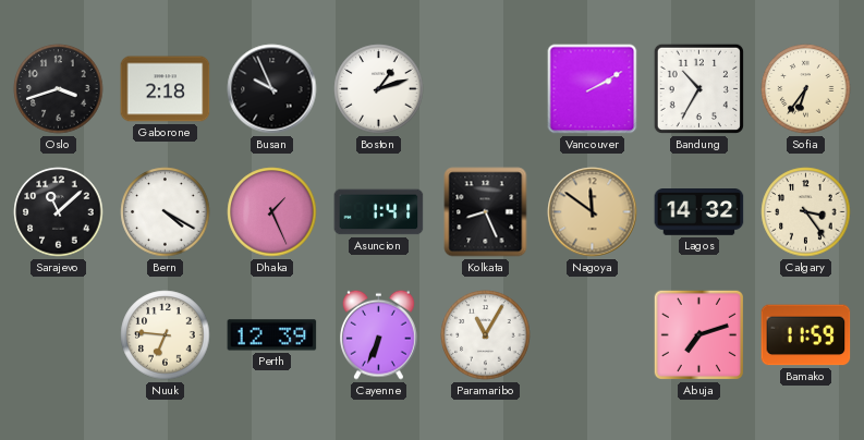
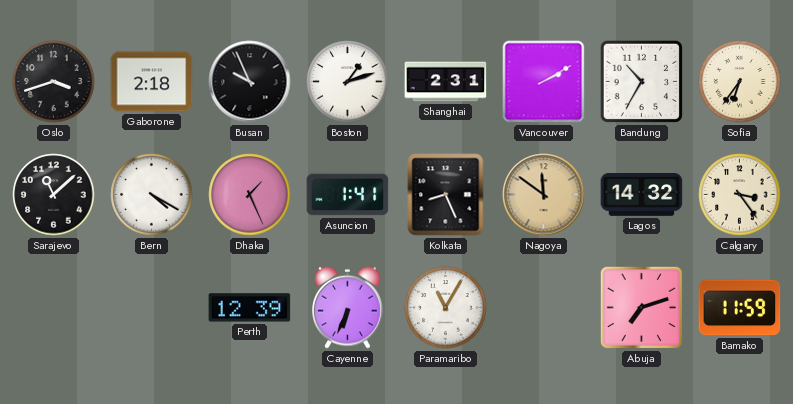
Shanghai: none -> 2:31
Nuuk: 6:46 -> none
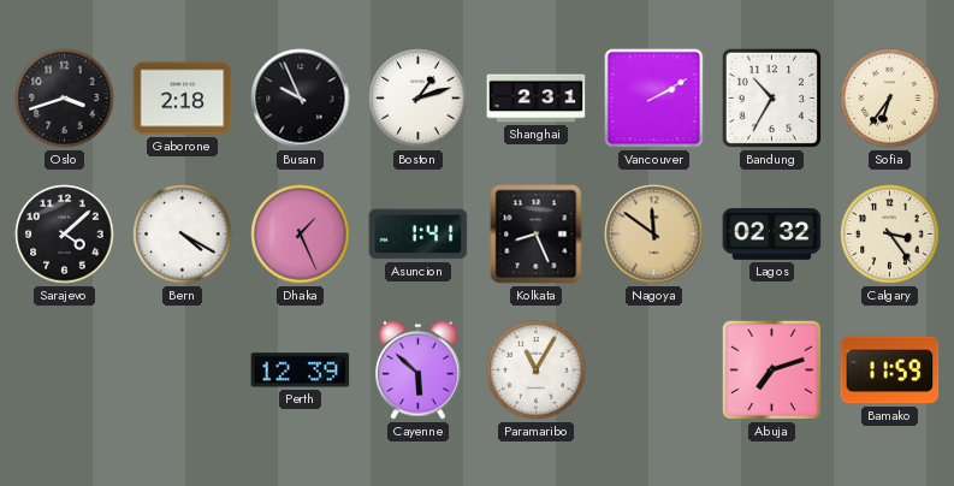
Sarajevo: 11:08 -> 4:08
Lagos: 14:32 -> 02:32
Cayenne: 6:34 -> 5:52
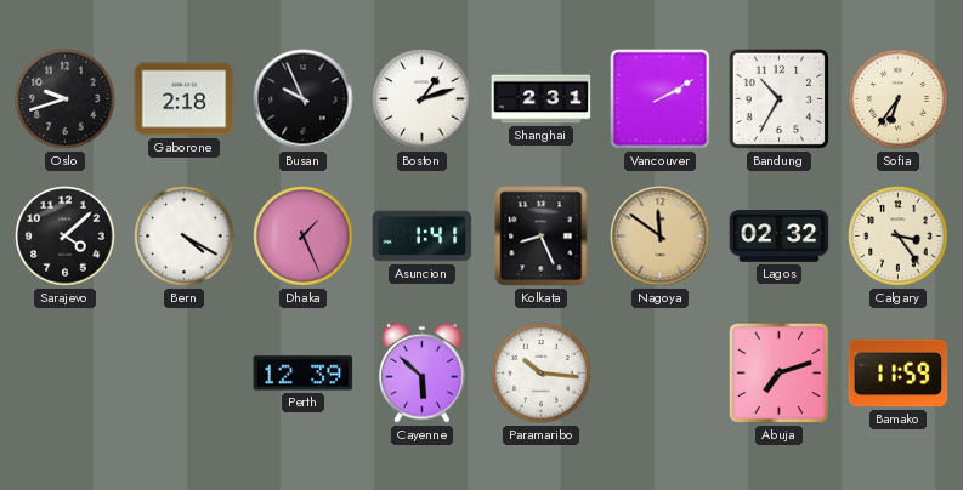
Oslo: 3:42 -> 9:42
Paramaribo: 11:05 -> 10:16
